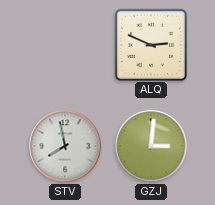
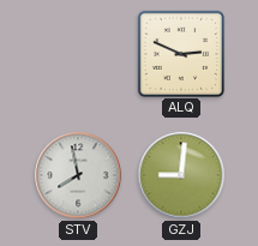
GZJ: 3:01 -> 9:01
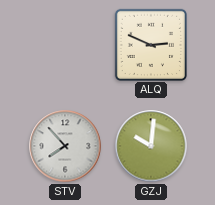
STV: 7:58 -> 7:53
GZJ: 9:01 -> 10:01
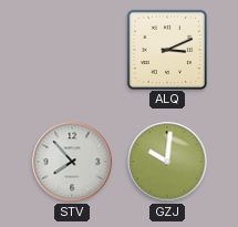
ALQ: 2:49 -> 3:11
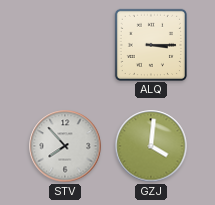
ALQ: 3:11 -> 3:15
GZJ: 10:01 -> 4:01
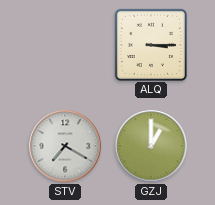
STV: 7:53 -> 7:20
GZJ: 4:01 -> 1:00
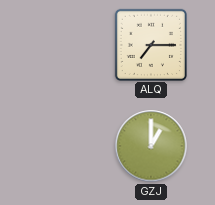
ALQ: 3:15 -> 7:15
STV: 7:20 -> none
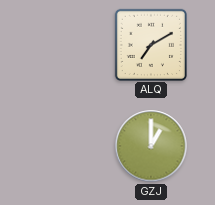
ALQ: 7:15 -> 7:10
